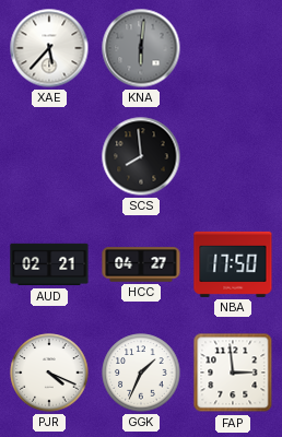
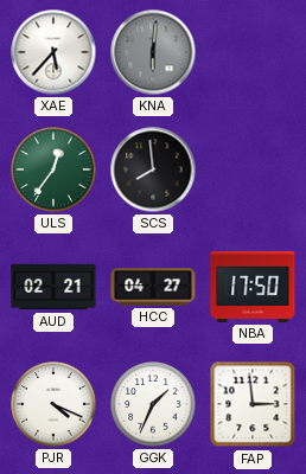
ULS: none -> 12:36
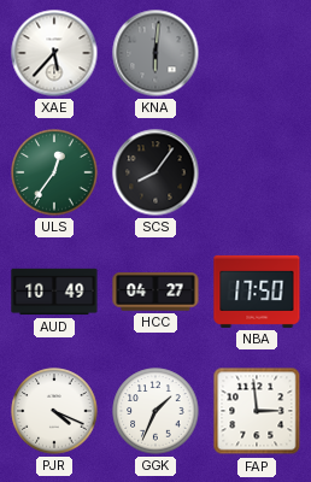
SCS: 7:59 -> 8:06
AUD: 02:21 -> 10:49
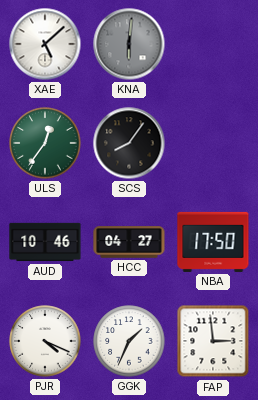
XAE: 5:37 -> 5:08
AUD: 10:49 -> 10:46
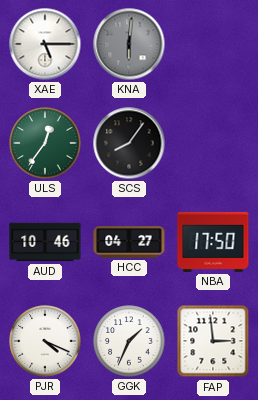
XAE: 5:08 -> 5:15
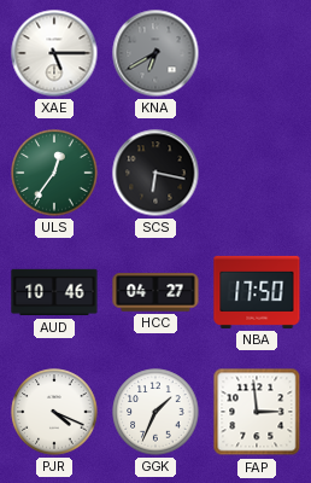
KNA: 6:01 -> 6:40
SCS: 8:06 -> 6:17
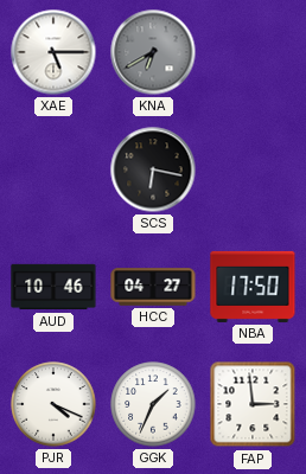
ULS: 12:36 -> none
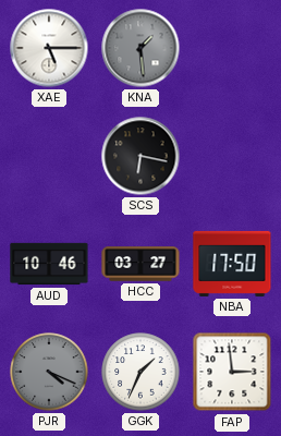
KNA: 6:40 -> 1:29
HCC: 04:27 -> 03:27
PJR dial: white -> grey
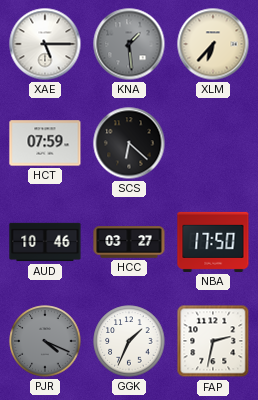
XLM: none -> 6:37
HCT: none -> 07:59
SCS: 6:17 -> 6:22
FAP: 2:59 -> 2:32
